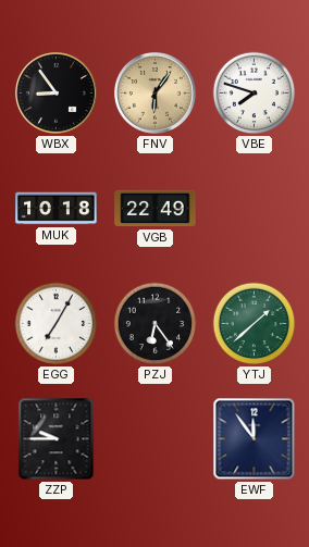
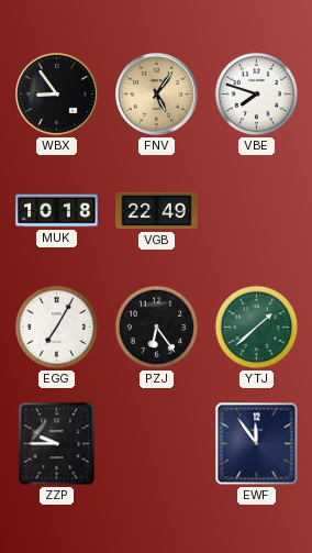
FNV: 6:06 -> 5:06
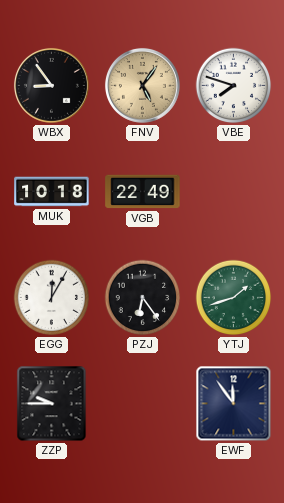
EGG: 7:05 -> 12:05
YTJ: 1:38 -> 1:42
